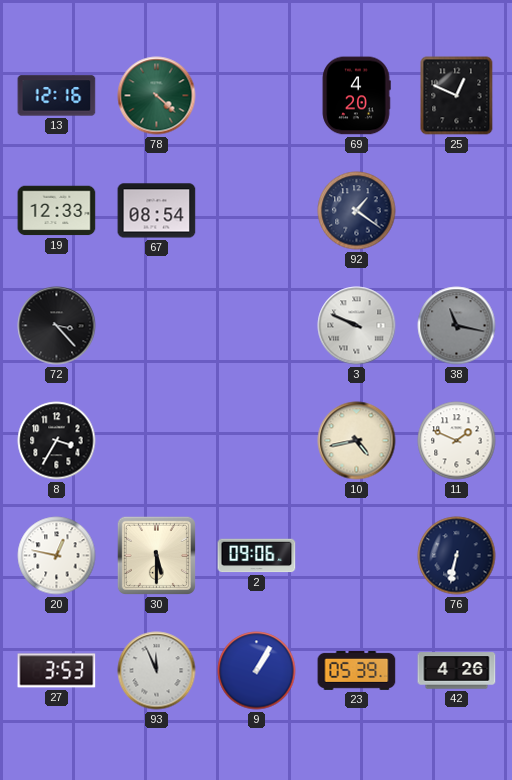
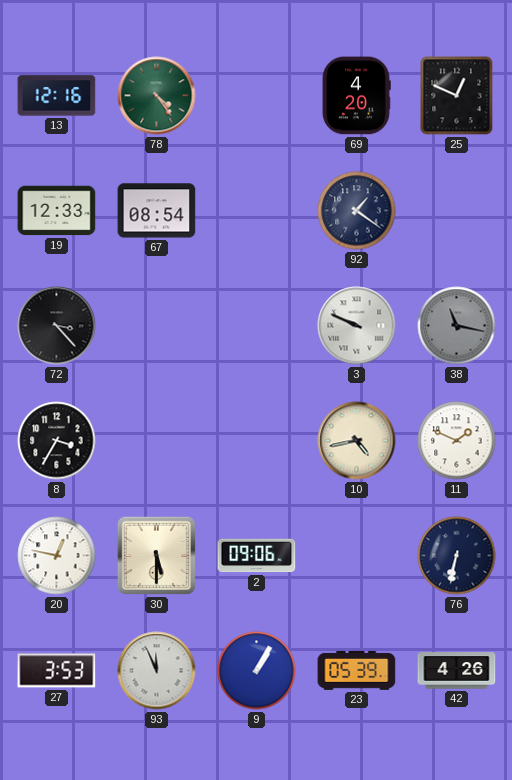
78: 4:22 -> 4:24
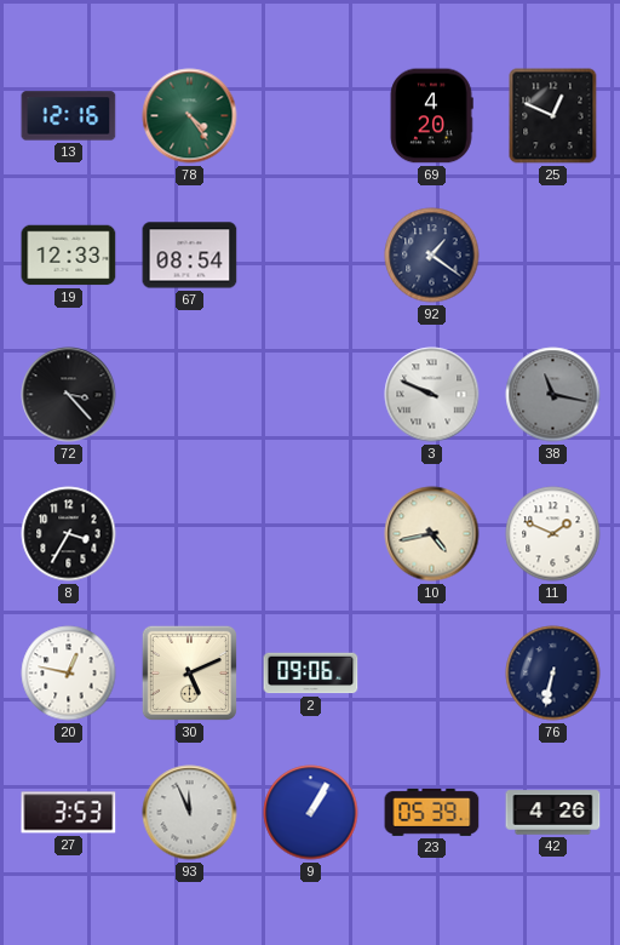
30: 5:30 -> 5:11
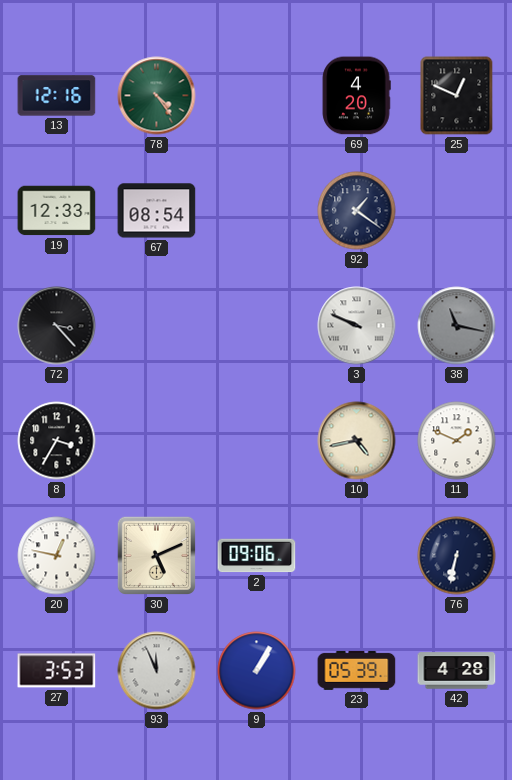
42: 4:26 -> 4:28
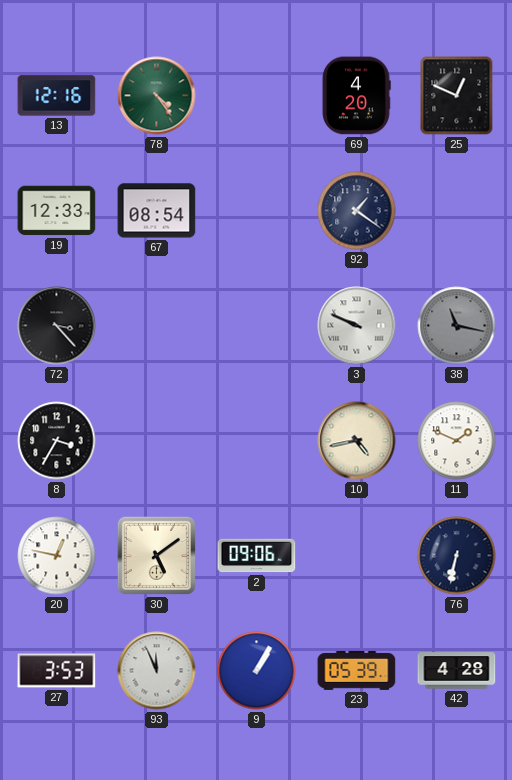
30: 5:11 -> 5:09
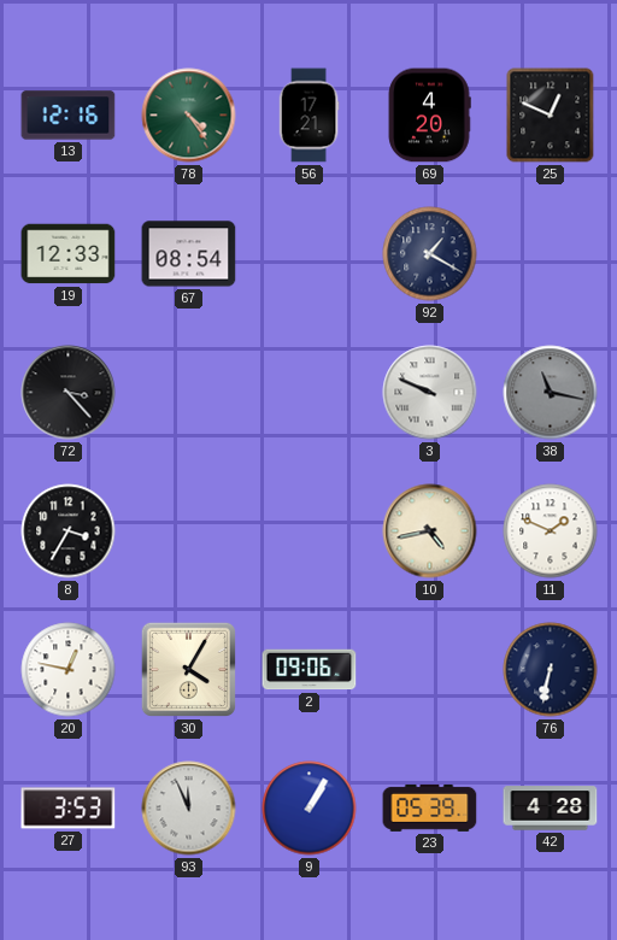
56: none -> 17:21
92: 1:21 -> 1:20
30: 5:09 -> 4:05
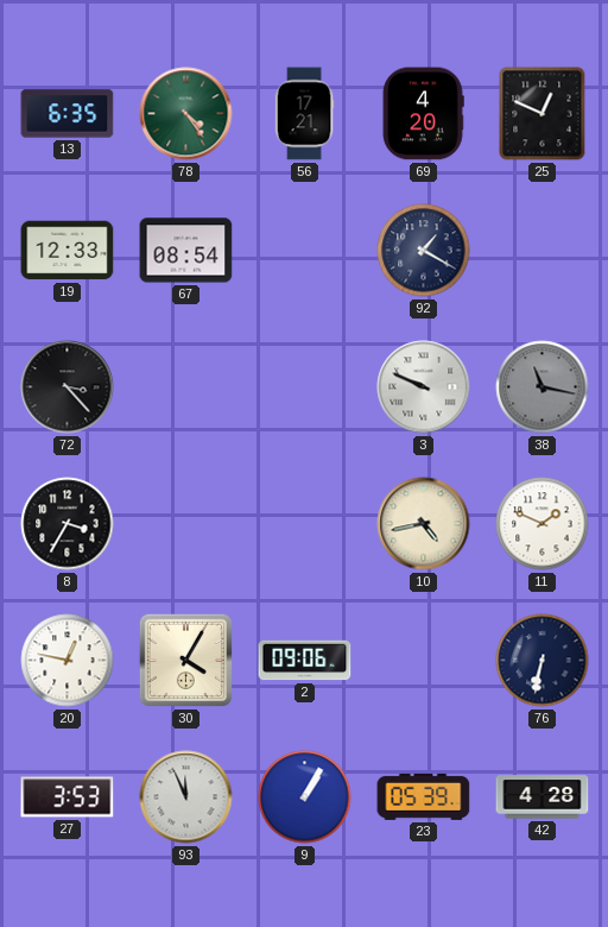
13: 12:16 -> 6:35
